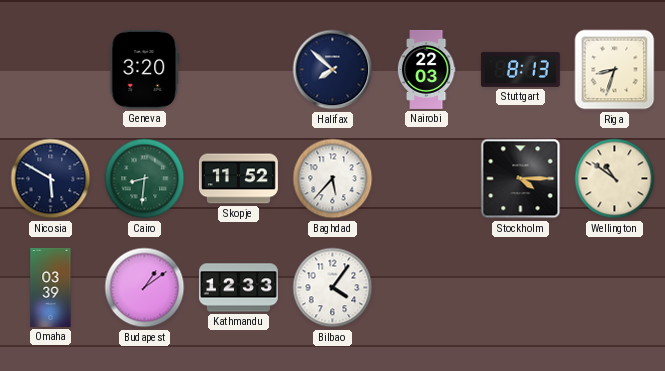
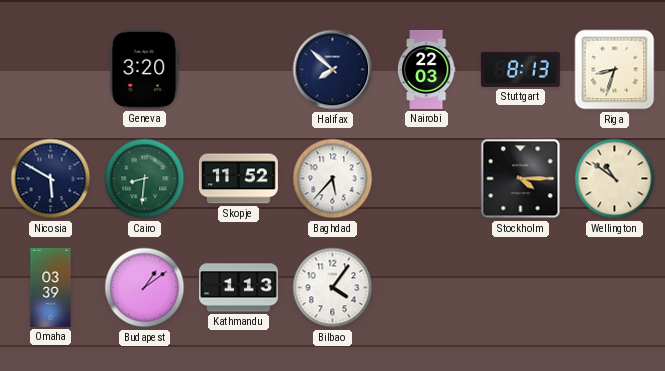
Kathmandu: 12:33 -> 1:13
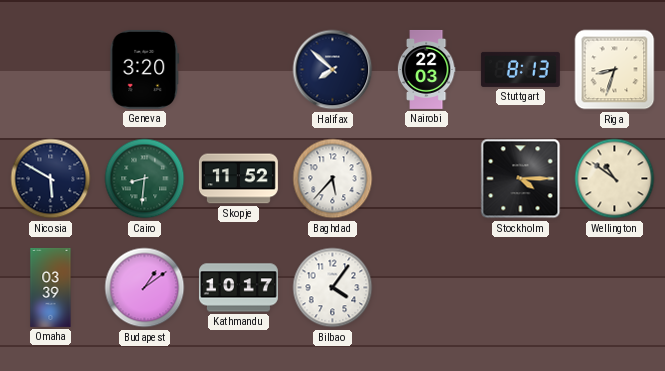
Kathmandu: 1:13 -> 10:17
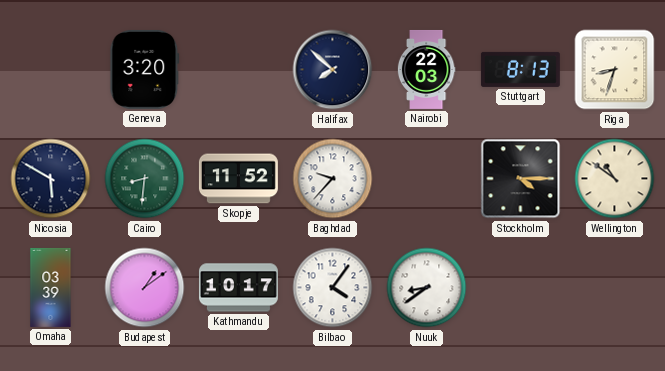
Baghdad: 5:37 -> 9:37
Nuuk: none -> 8:39
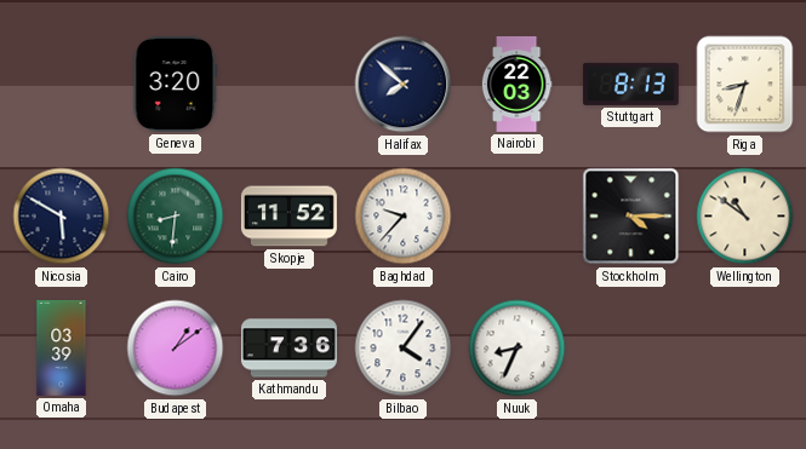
Kathmandu: 10:17 -> 7:36
Nuuk: 8:39 -> 8:34
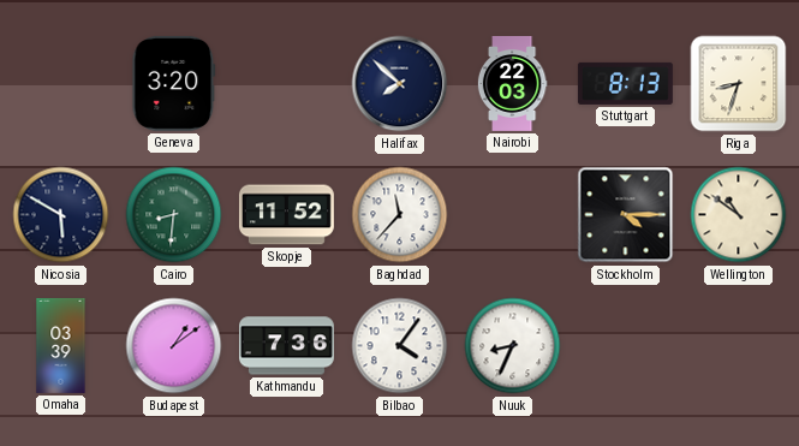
Baghdad: 9:37 -> 11:37
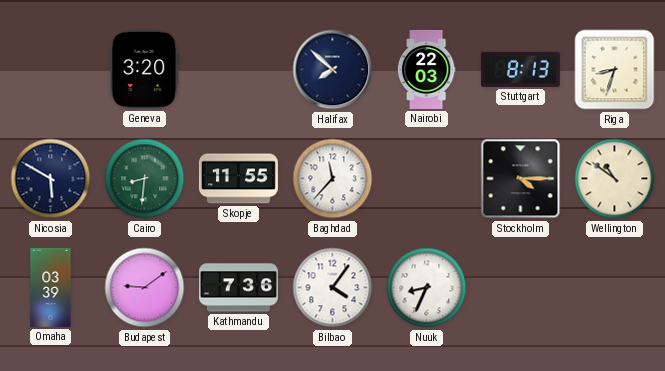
Skopje: 11:52 -> 11:55
Budapest: 1:09 -> 9:09
